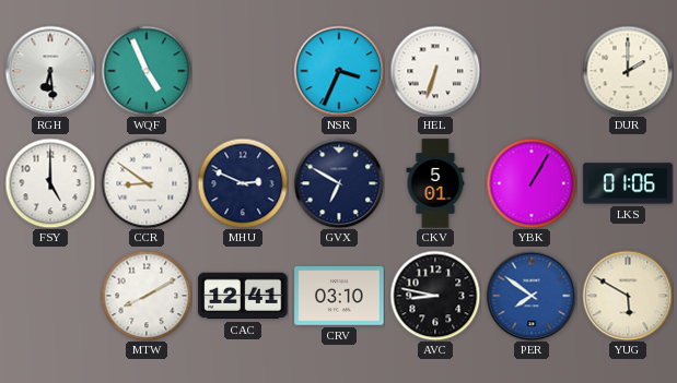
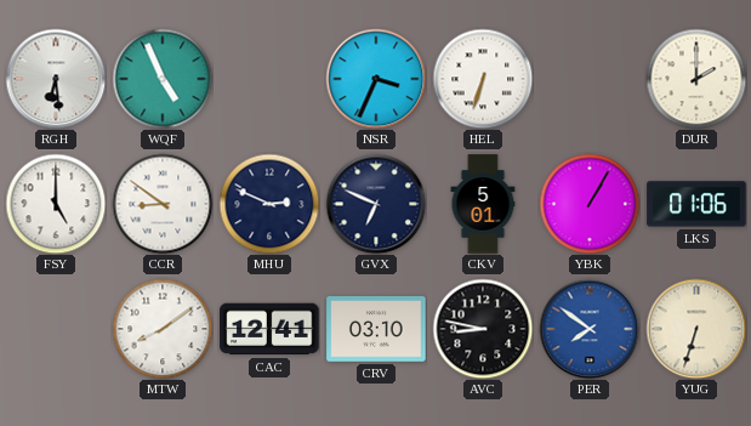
GVX: 6:50 -> 6:49
MTW: 8:10 -> 8:09
YUG: 5:50 -> 6:33
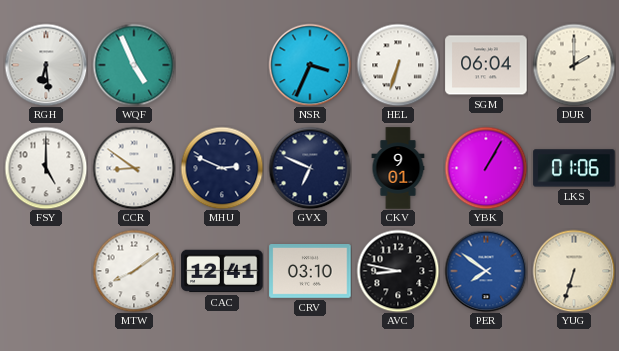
SGM: none -> 06:04
CKV: 5:01 -> 9:01
